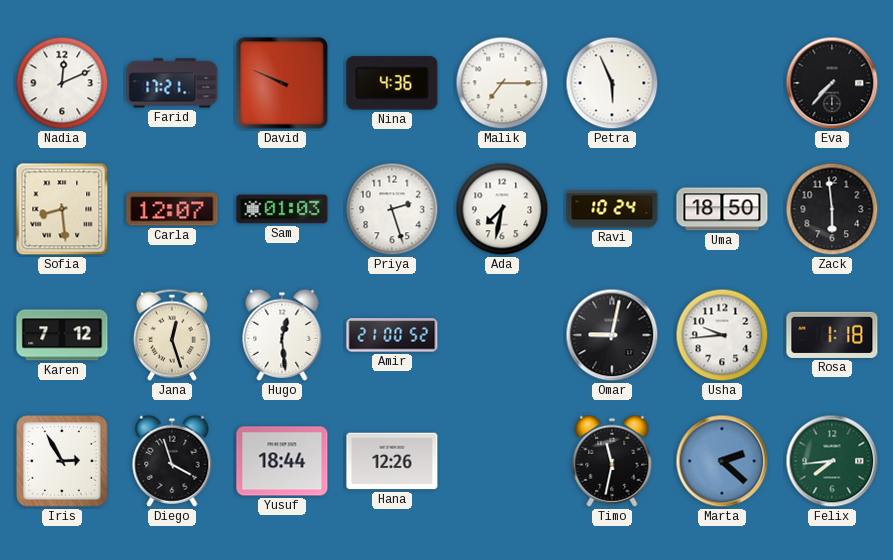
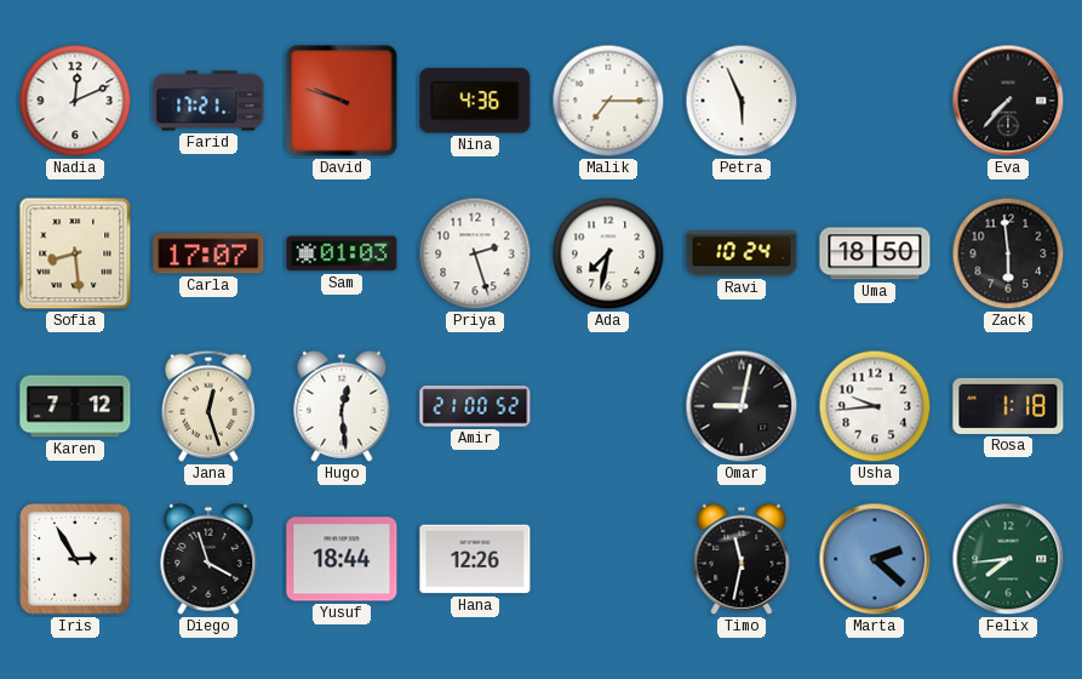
David: 9:49 -> 9:48
Carla: 12:07 -> 17:07
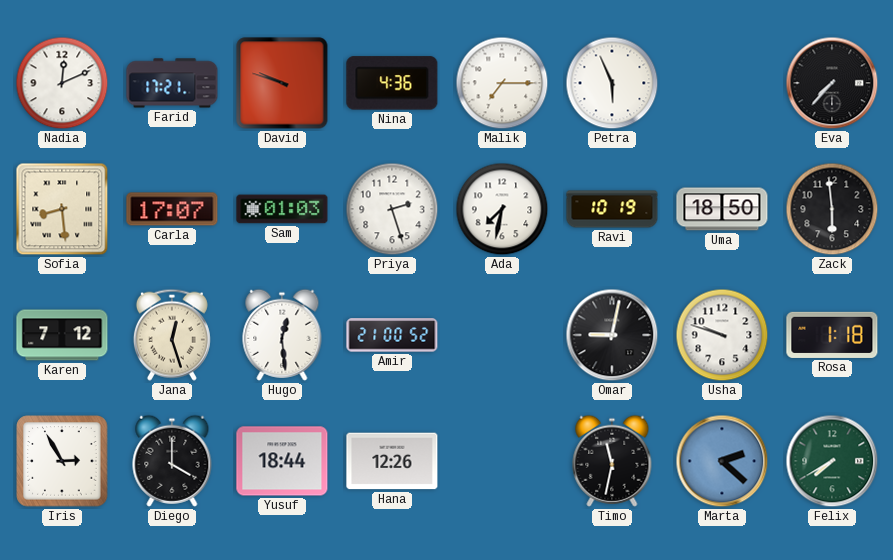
Ravi: 10:24 -> 10:19
Usha: 9:44 -> 9:48
Diego: 3:57 -> 4:00
Felix: 7:44 -> 7:40
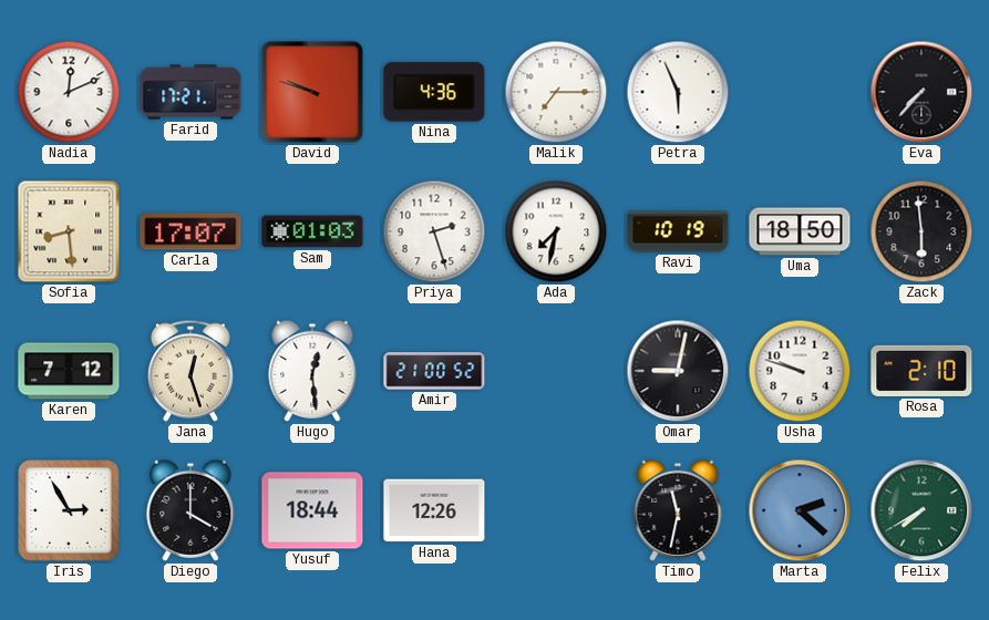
Rosa: 1:18 -> 2:10
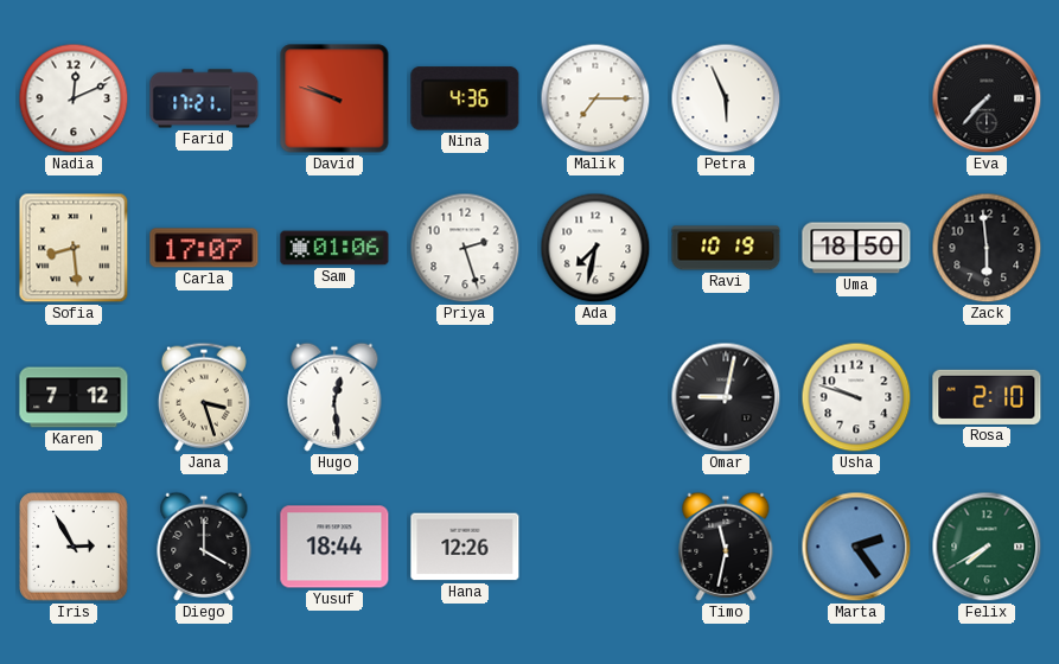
Sam: 01:03 -> 01:06
Jana: 12:27 -> 3:27
Amir: 21:00 -> none
Marta: 2:22 -> 2:24
